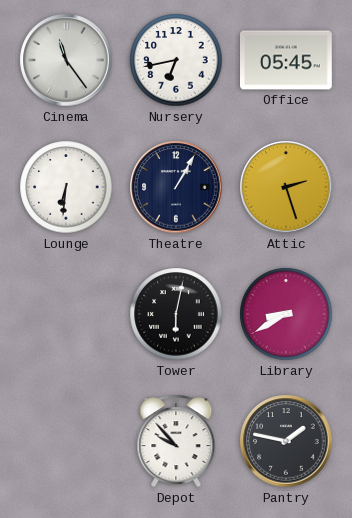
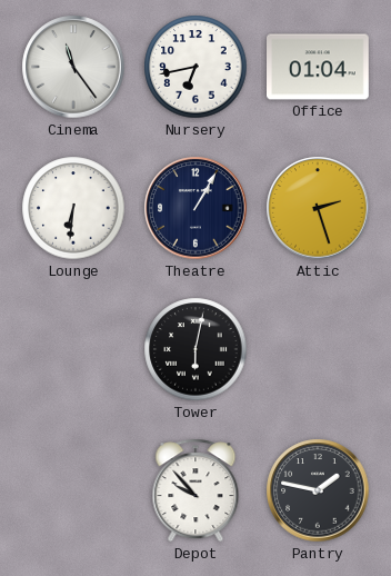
Office: 05:45 -> 01:04
Library: 8:40 -> none
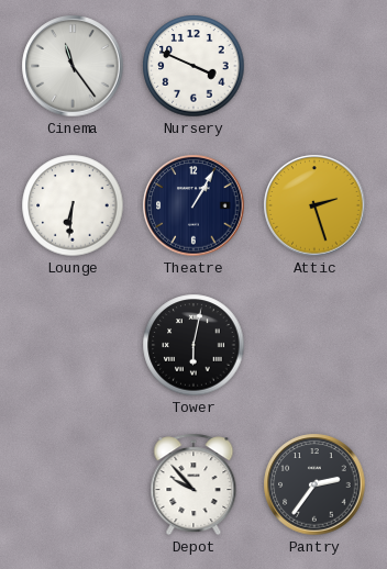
Nursery: 6:43 -> 3:49
Office: 01:04 -> none
Pantry: 1:47 -> 2:36
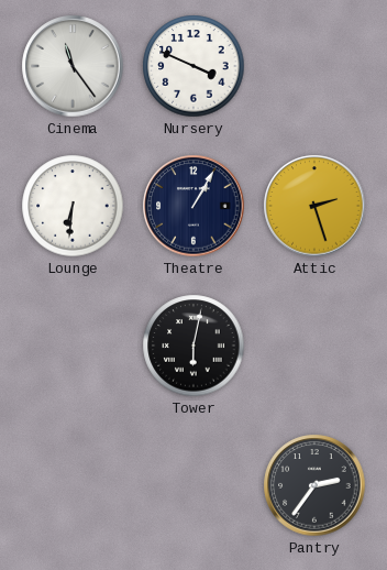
Depot: 9:53 -> none
